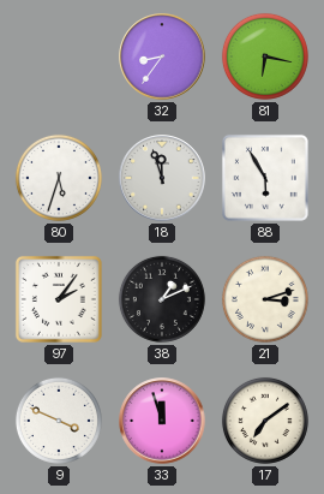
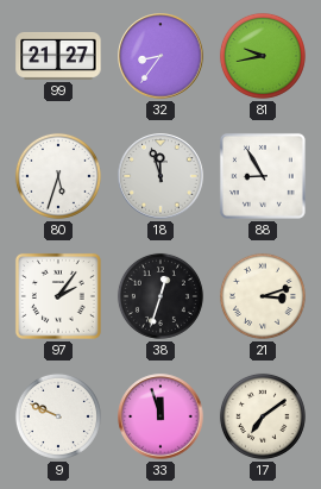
99: none -> 21:27
81: 6:17 -> 9:43
88: 5:55 -> 8:55
38: 1:11 -> 12:33
9: 3:49 -> 9:49
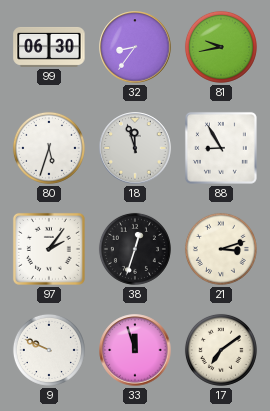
99: 21:27 -> 06:30
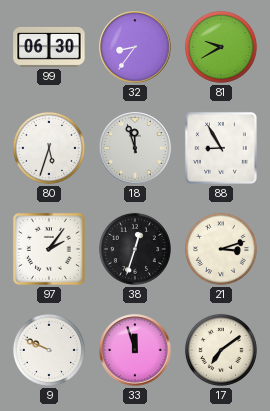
81: 9:43 -> 9:40
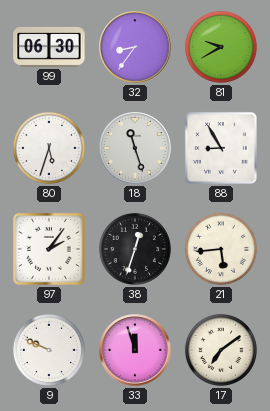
18: 11:57 -> 11:27
21: 3:12 -> 5:44
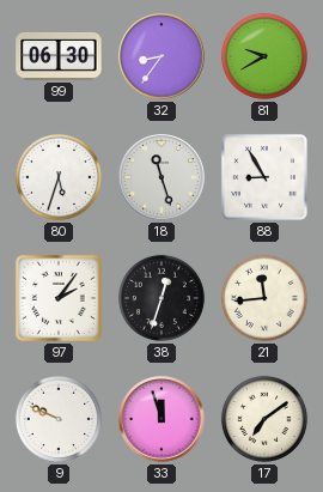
21: 5:44 -> 11:44
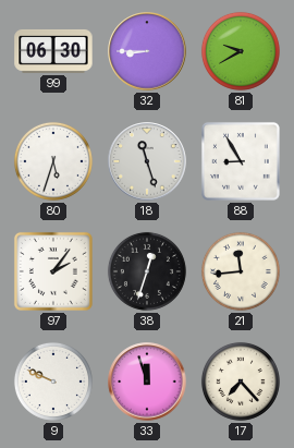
32: 8:36 -> 8:45
17: 7:09 -> 7:23
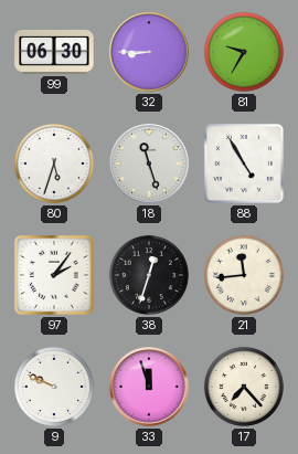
81: 9:40 -> 9:35
88: 8:55 -> 4:55
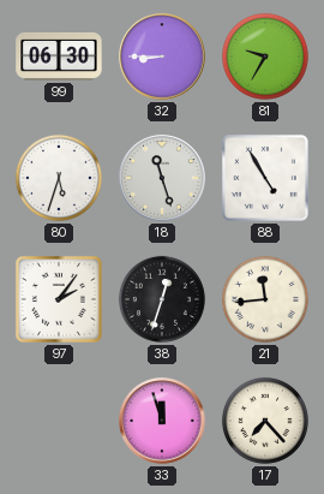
9: 9:49 -> none
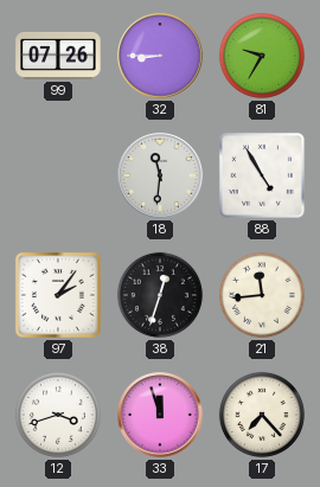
99: 06:30 -> 07:26
80: 5:33 -> none
18: 11:27 -> 11:31
12: none -> 3:42
